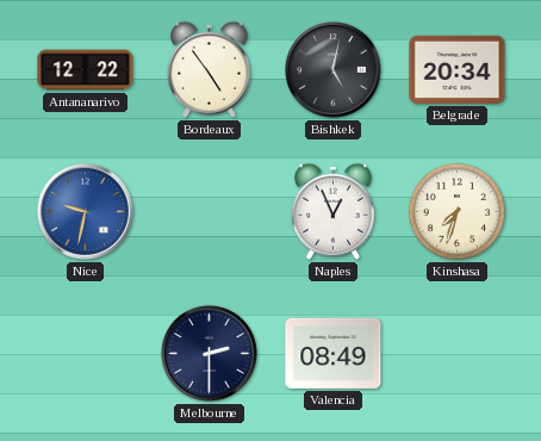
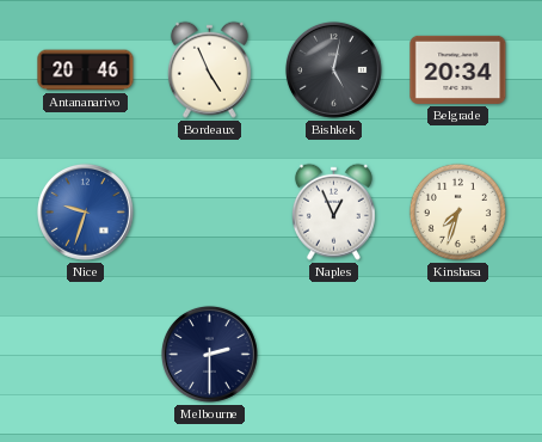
Antananarivo: 12:22 -> 20:46
Bordeaux: 4:54 -> 4:56
Nice: 9:32 -> 9:33
Valencia: 08:49 -> none
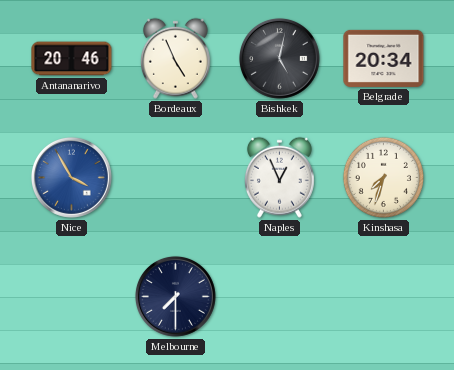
Nice: 9:33 -> 3:55
Melbourne: 2:30 -> 7:30
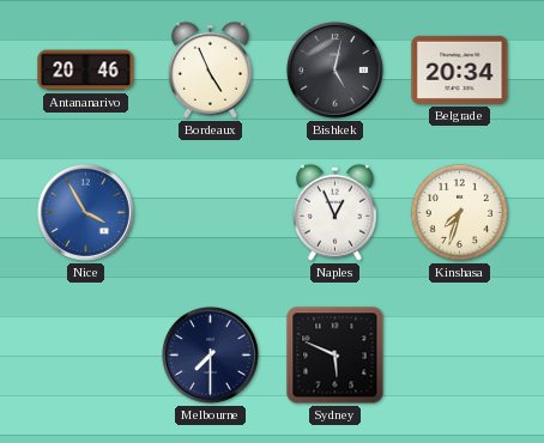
Sydney: none -> 5:49
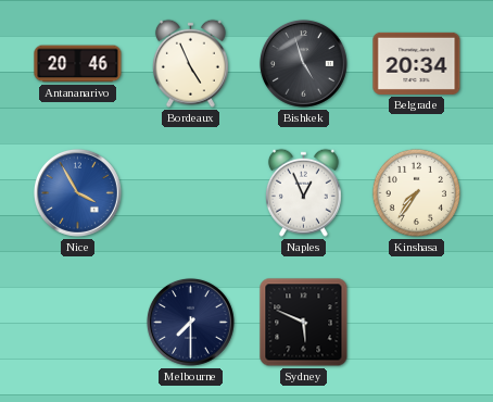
Bishkek: 5:02 -> 4:57
Kinshasa: 7:33 -> 7:36
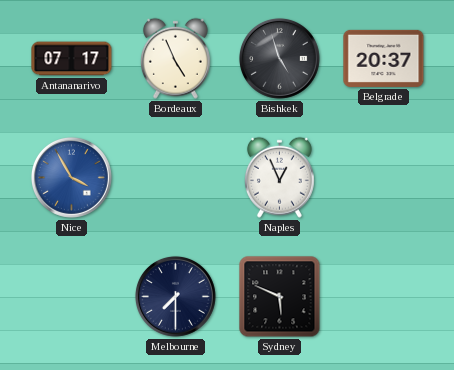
Antananarivo: 20:46 -> 07:17
Belgrade: 20:34 -> 20:37
Kinshasa: 7:36 -> none
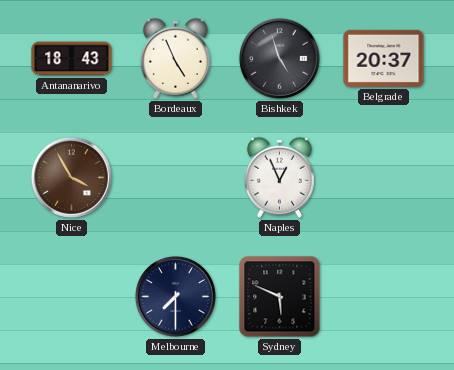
Antananarivo: 07:17 -> 18:43
Nice dial: blue -> brown
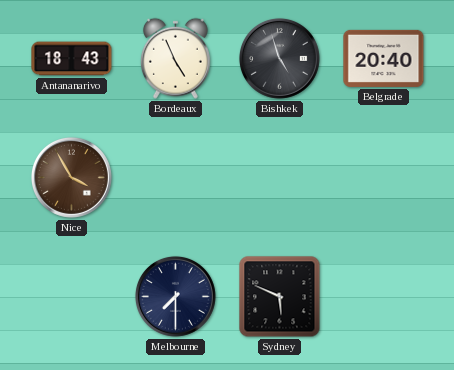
Belgrade: 20:37 -> 20:40
Naples: 12:56 -> none
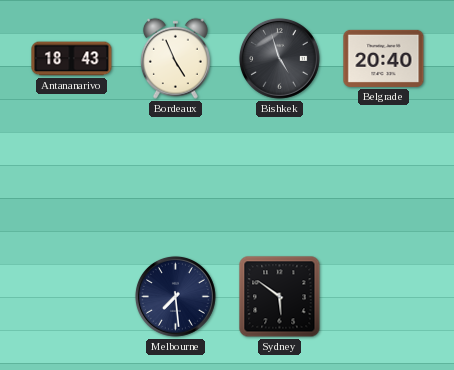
Nice: 3:55 -> none
Melbourne: 7:30 -> 7:29
Sydney: 5:49 -> 5:51
